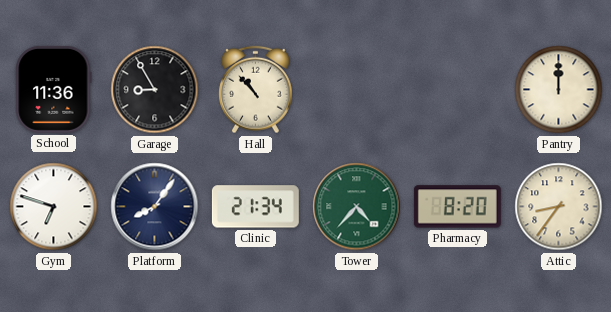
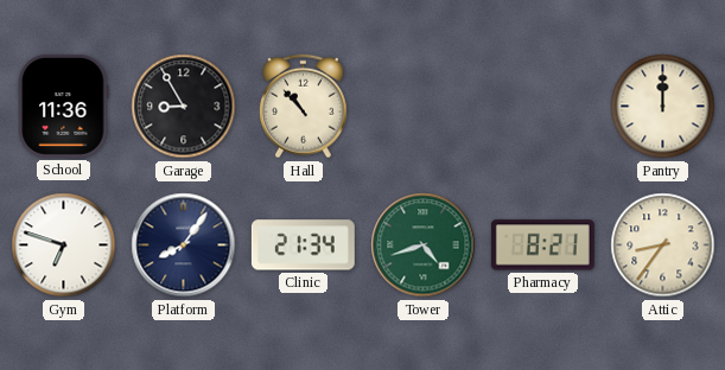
Tower: 4:37 -> 4:42
Pharmacy: 8:20 -> 8:21
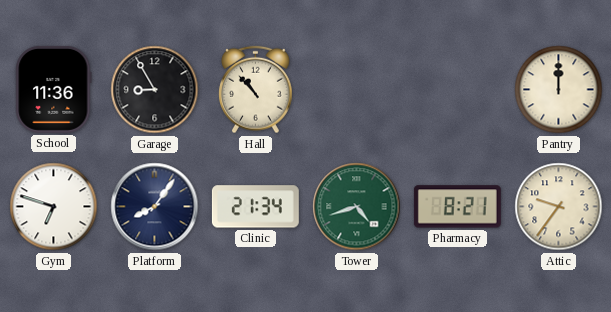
Attic: 8:36 -> 9:36
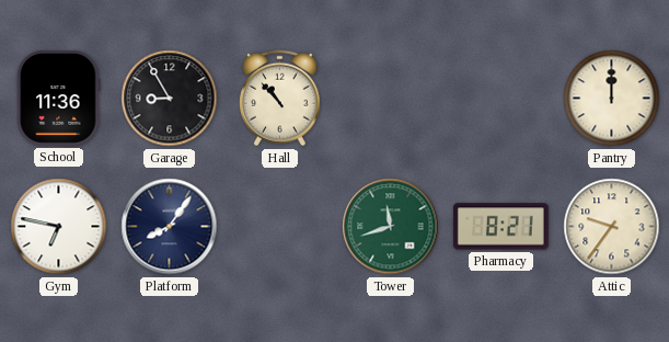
Gym: 6:48 -> 6:47
Clinic: 21:34 -> none
Tower: 4:42 -> 11:42
